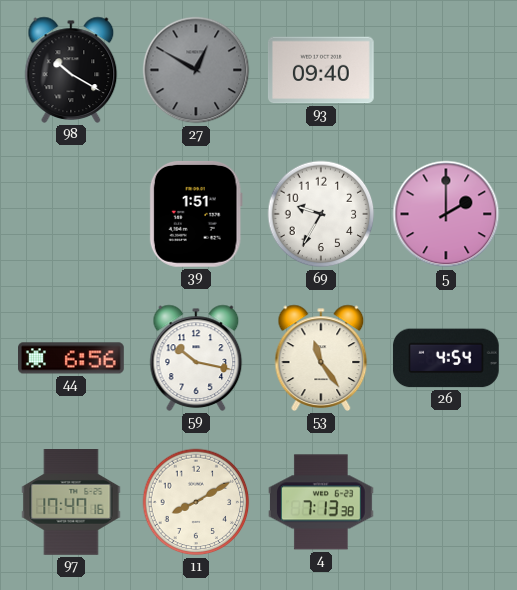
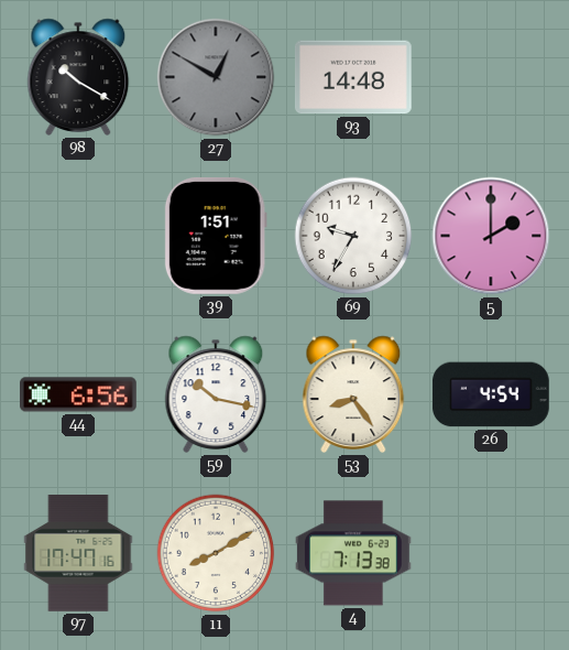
93: 09:40 -> 14:48
53: 11:24 -> 8:24
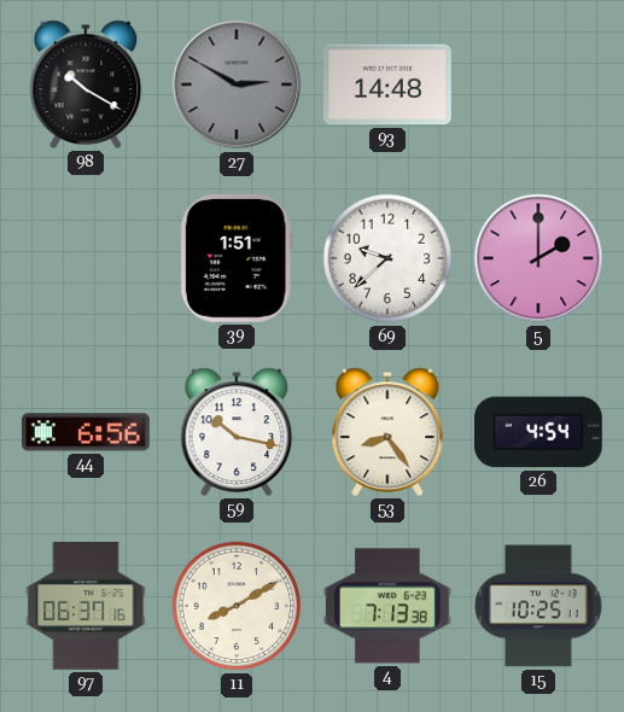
27: 12:50 -> 2:50
69: 9:35 -> 9:38
97: 17:47 -> 06:37
15: none -> 10:25
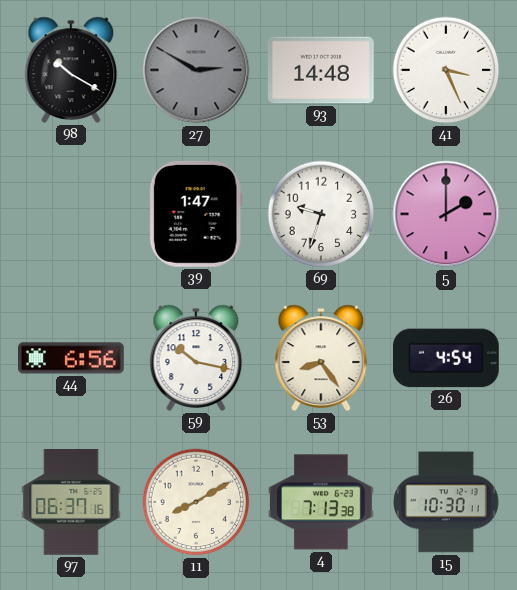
41: none -> 3:26
39: 1:51 -> 1:47
69: 9:38 -> 9:33
15: 10:25 -> 10:30
